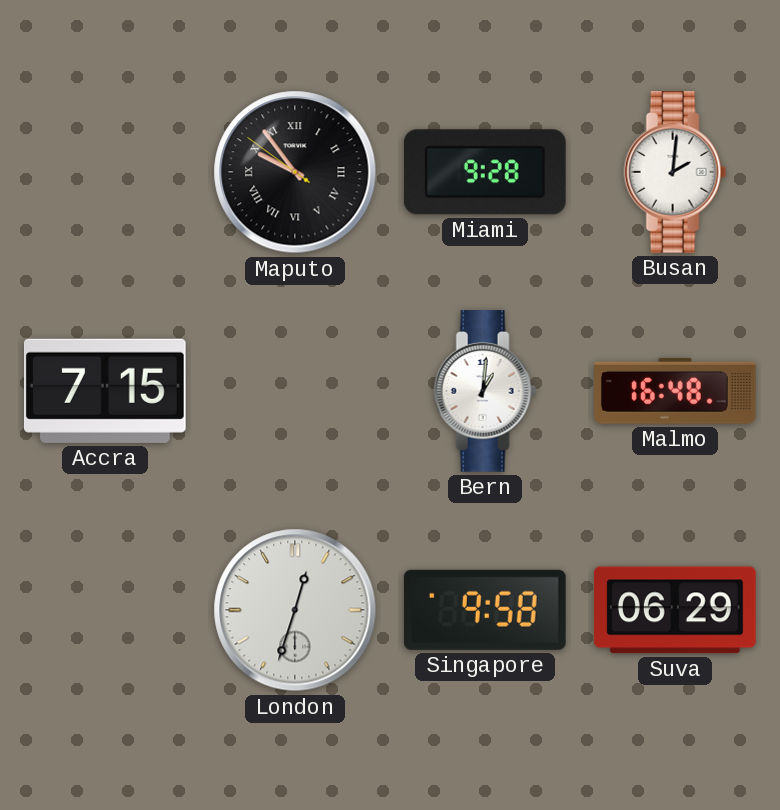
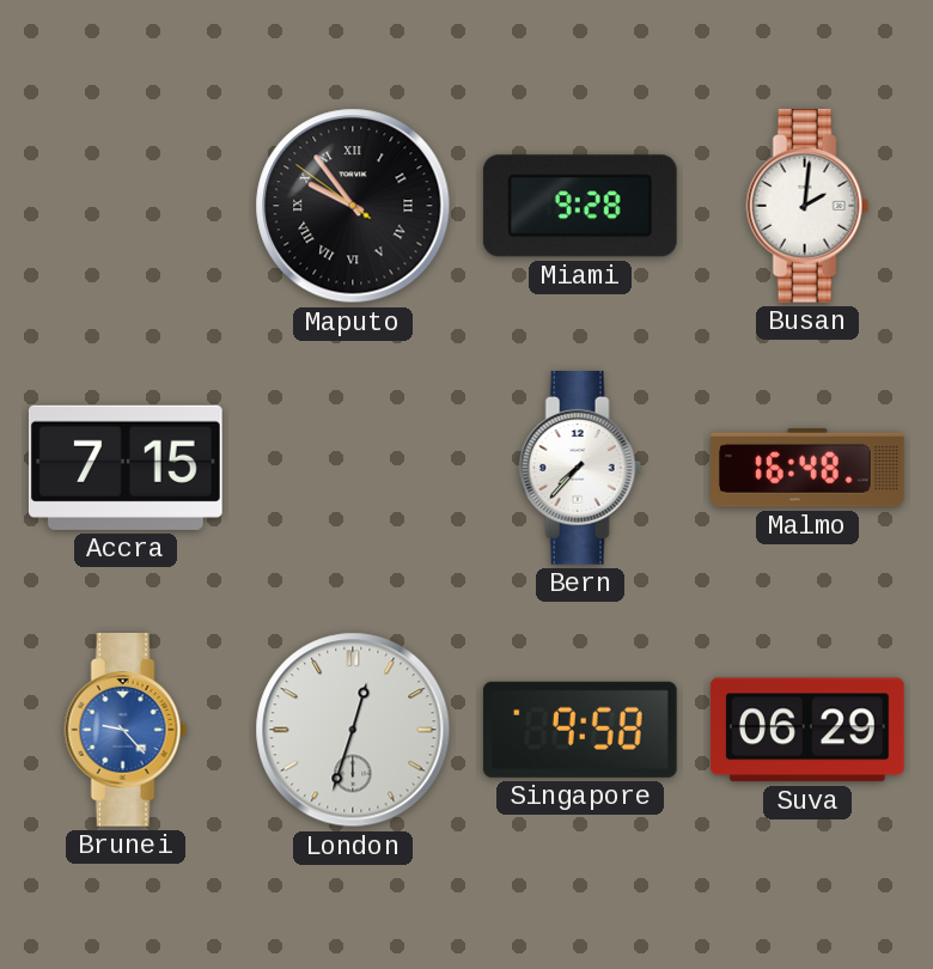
Bern: 1:01 -> 7:37
Brunei: none -> 9:23
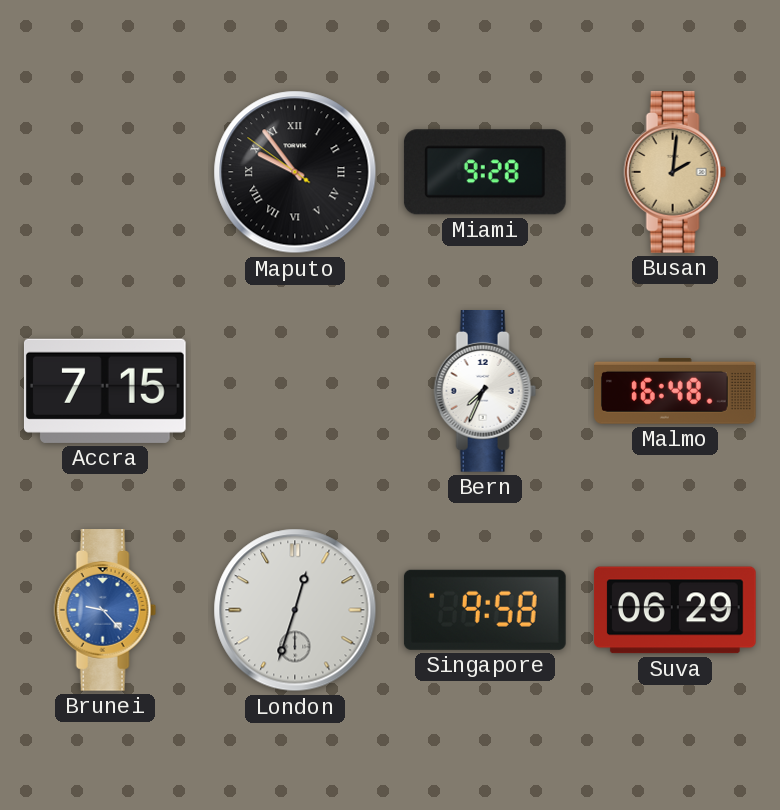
Busan dial: white -> champagne
Bern: 7:37 -> 7:34
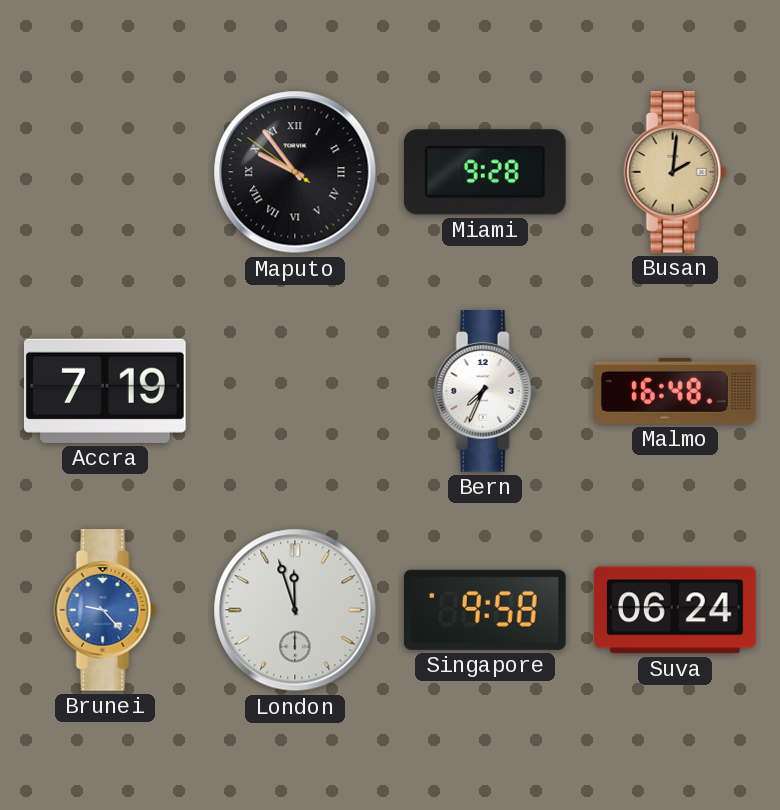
Accra: 7:15 -> 7:19
London: 12:33 -> 11:57
Suva: 06:29 -> 06:24
